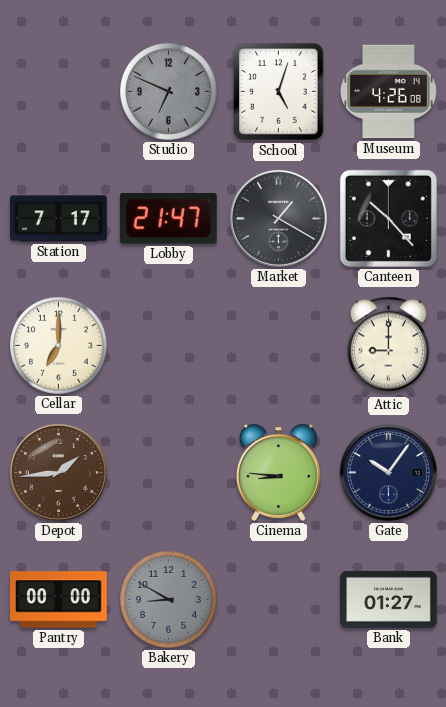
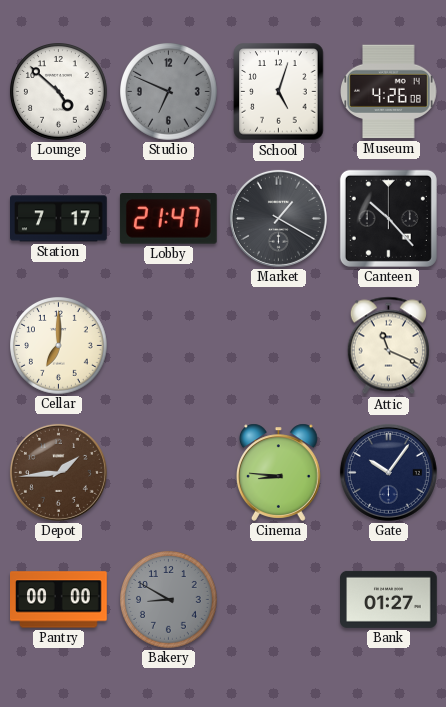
Lounge: none -> 4:52
Attic: 9:00 -> 11:19
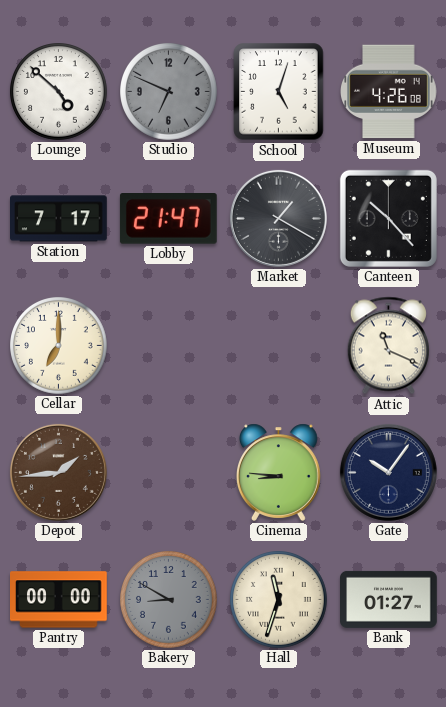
Hall: none -> 11:33
